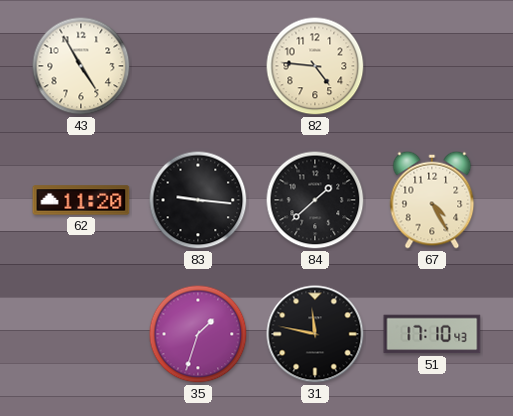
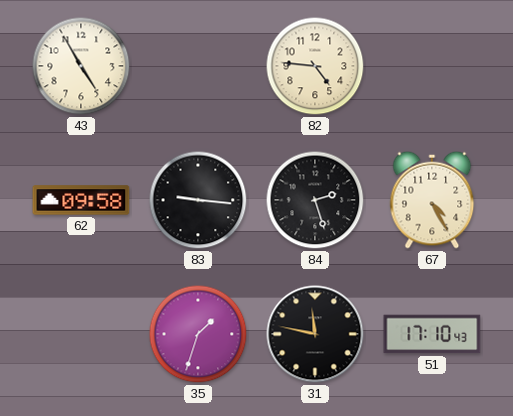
62: 11:20 -> 09:58
84: 1:38 -> 2:27
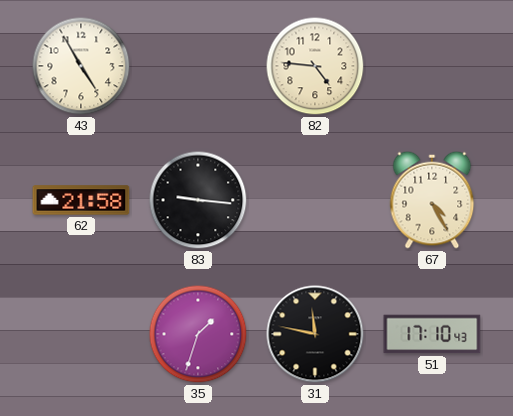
62: 09:58 -> 21:58
84: 2:27 -> none
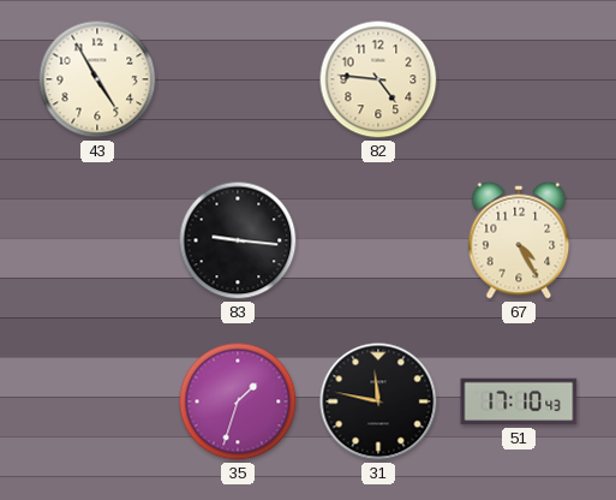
62: 21:58 -> none
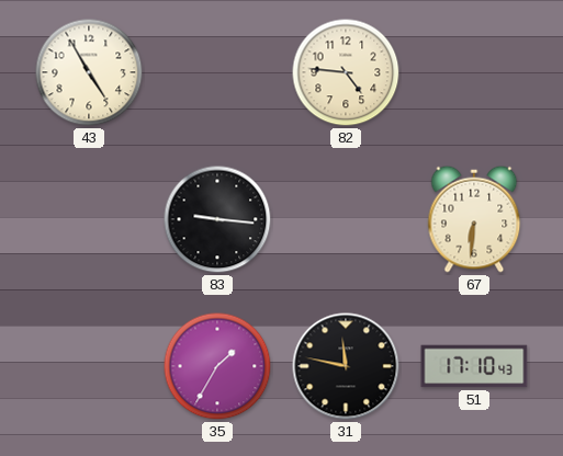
67: 4:25 -> 6:31
35: 1:33 -> 1:35
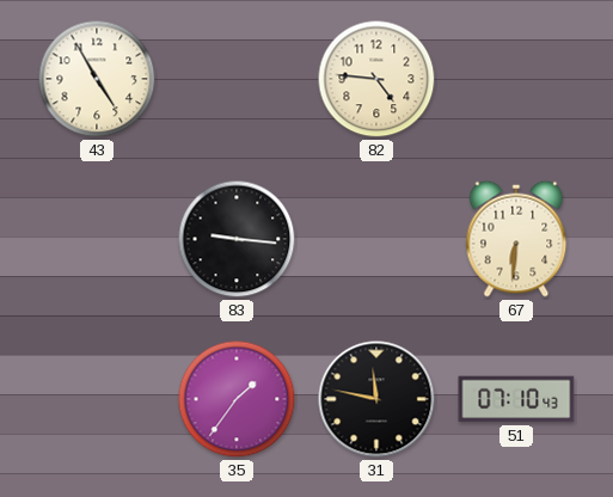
35: 1:35 -> 1:36
51: 17:10 -> 07:10
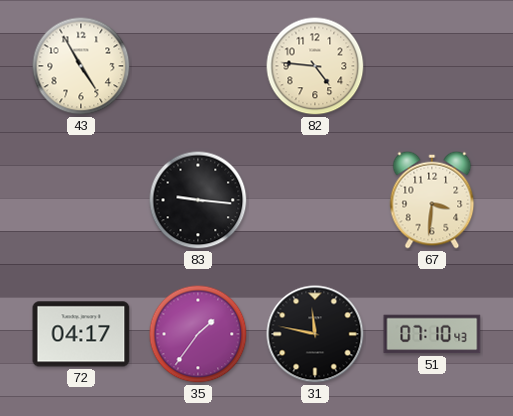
67: 6:31 -> 3:31
72: none -> 04:17
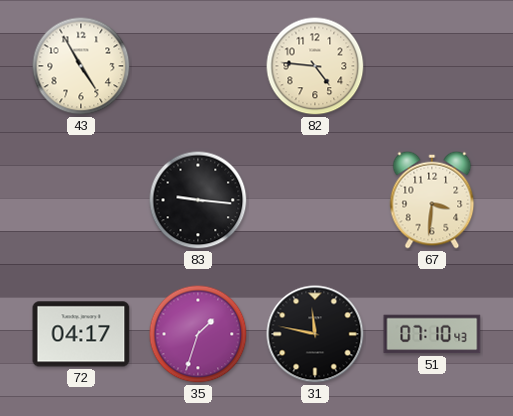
35: 1:36 -> 1:33
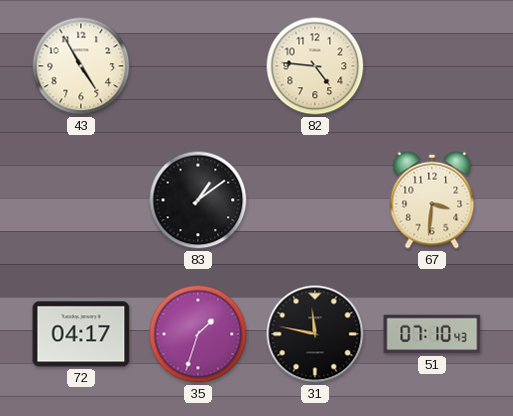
83: 9:16 -> 1:09
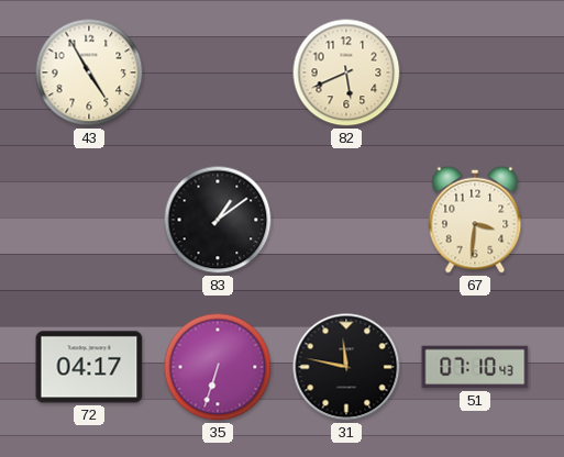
82: 4:46 -> 5:41
35: 1:33 -> 6:33
